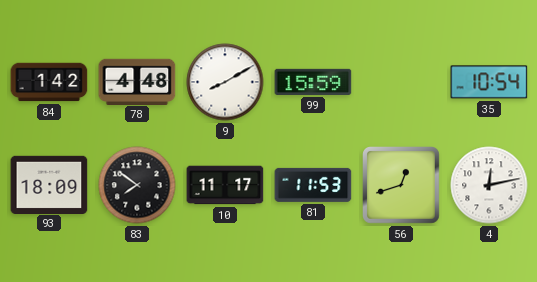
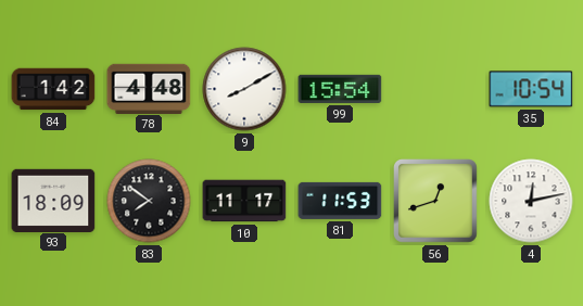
99: 15:59 -> 15:54
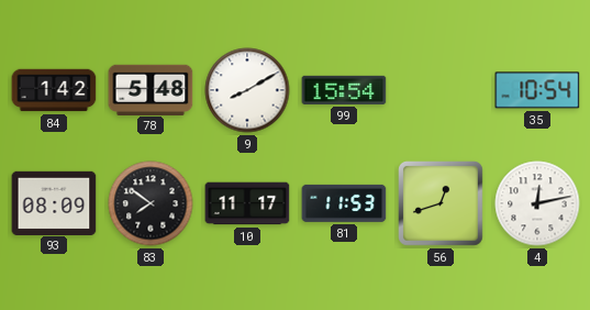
78: 4:48 -> 5:48
93: 18:09 -> 08:09
